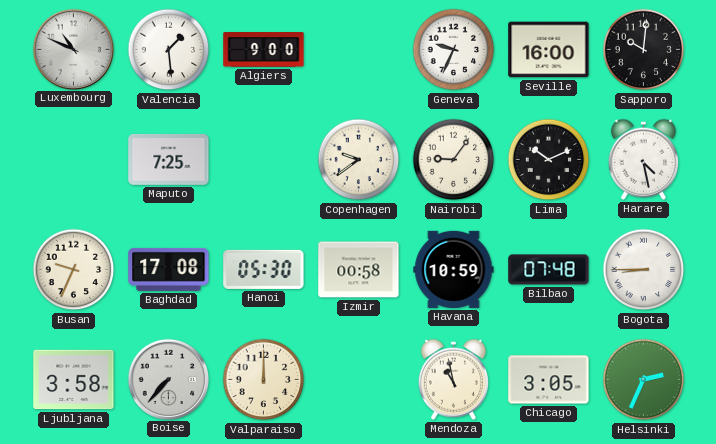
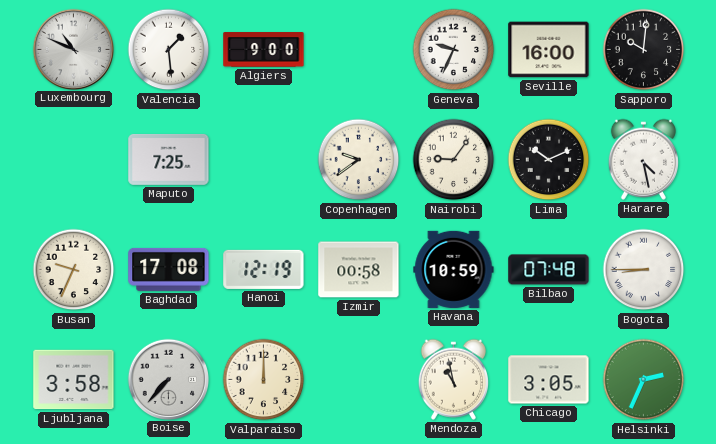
Hanoi: 05:30 -> 12:19
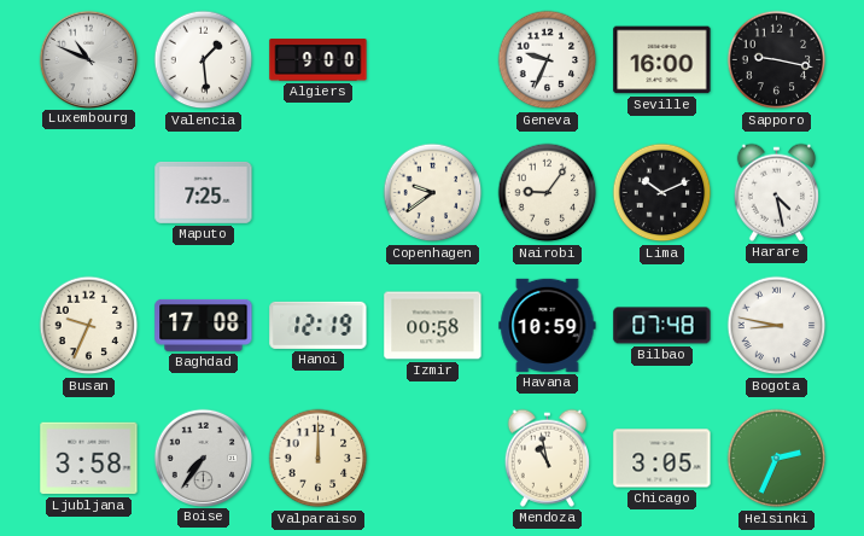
Sapporo: 10:01 -> 9:17
Bogota: 8:45 -> 8:47
Boise: 7:37 -> 7:36
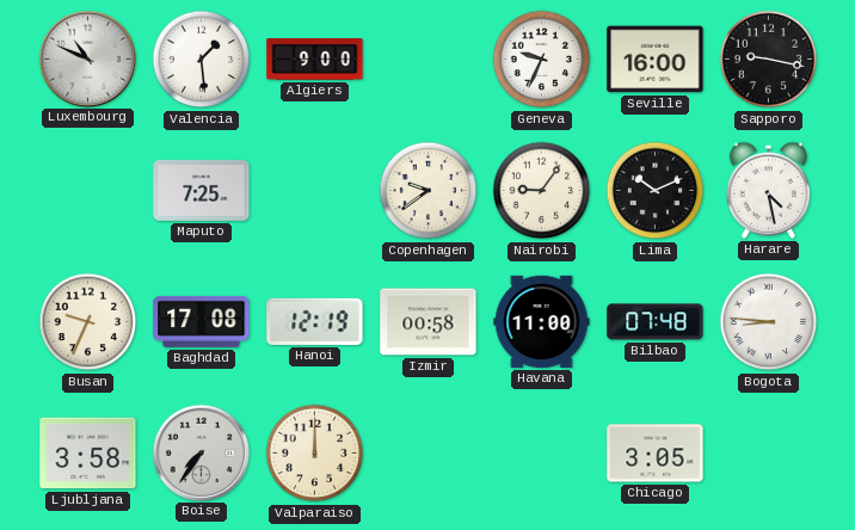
Havana: 10:59 -> 11:00
Bogota: 8:47 -> 8:46
Mendoza: 10:58 -> none
Helsinki: 2:34 -> none
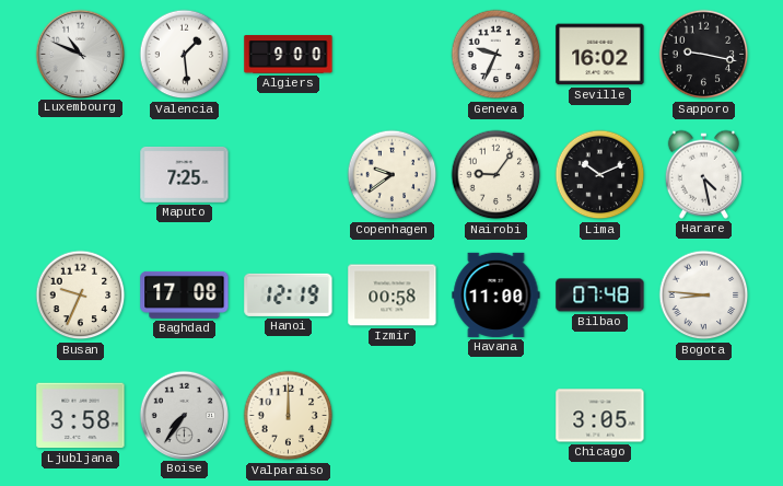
Seville: 16:00 -> 16:02
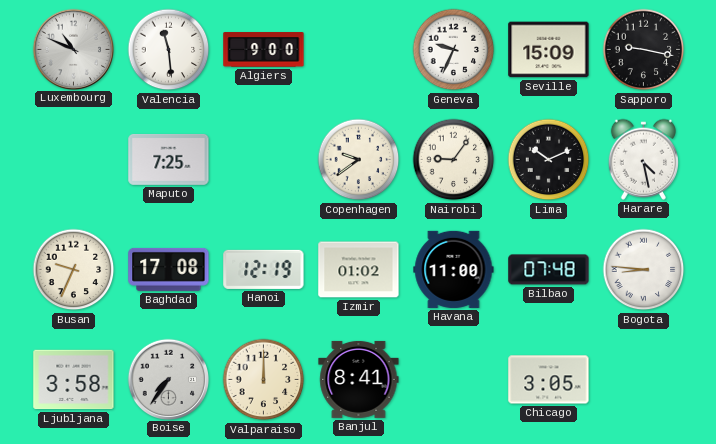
Valencia: 1:29 -> 11:29
Seville: 16:02 -> 15:09
Izmir: 00:58 -> 01:02
Banjul: none -> 8:41
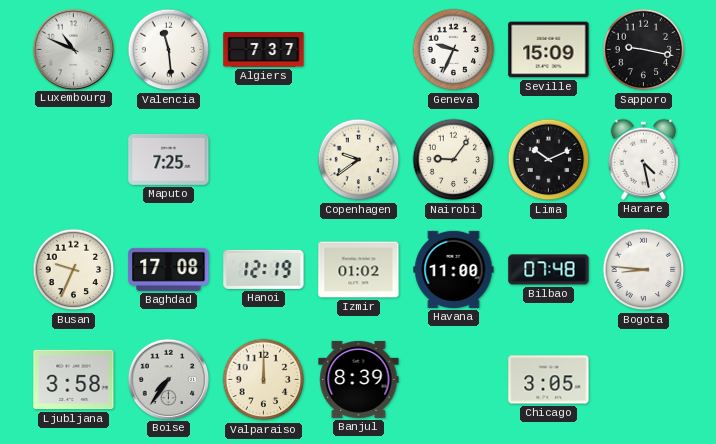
Algiers: 9:00 -> 7:37
Banjul: 8:41 -> 8:39
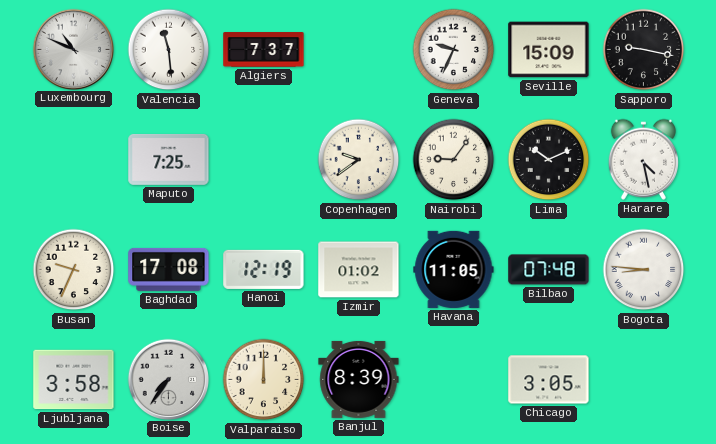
Havana: 11:00 -> 11:05
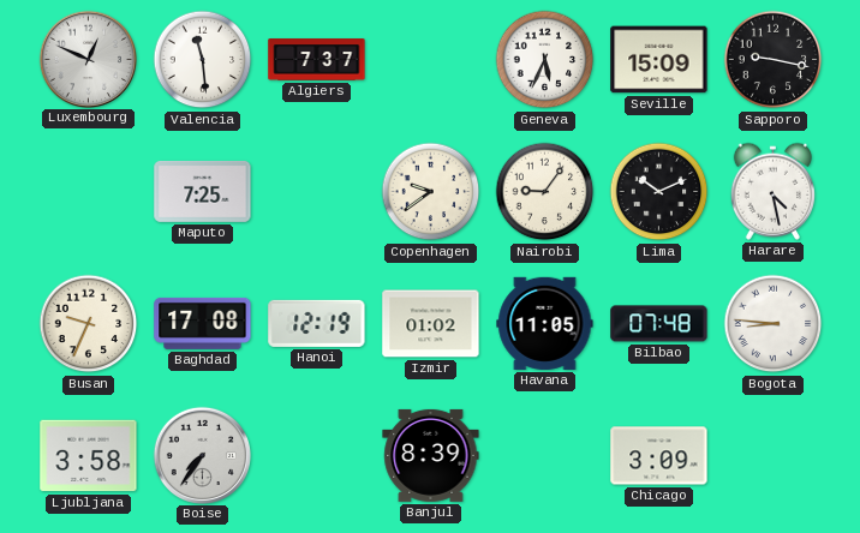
Luxembourg: 10:49 -> 12:49
Geneva: 9:34 -> 5:34
Valparaiso: 12:00 -> none
Chicago: 3:05 -> 3:09
